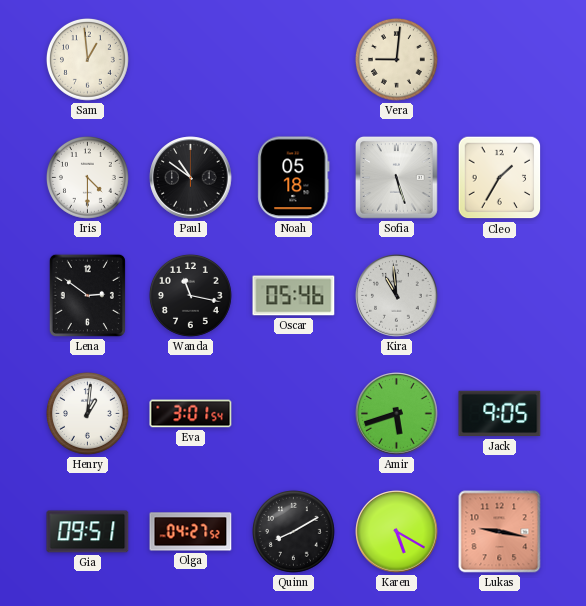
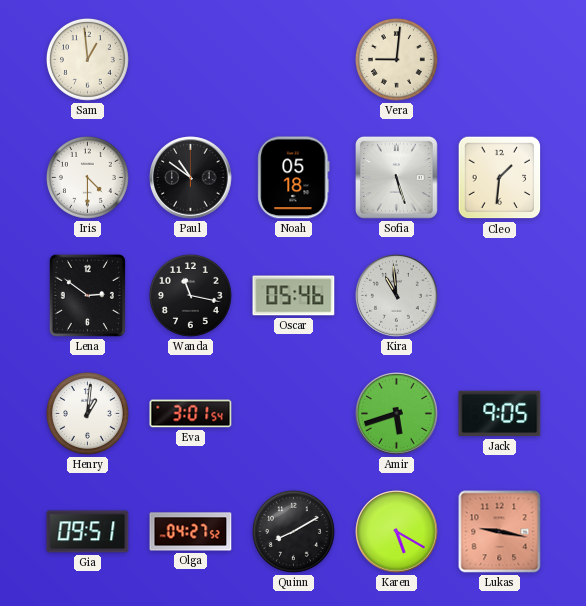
Cleo: 1:35 -> 1:31
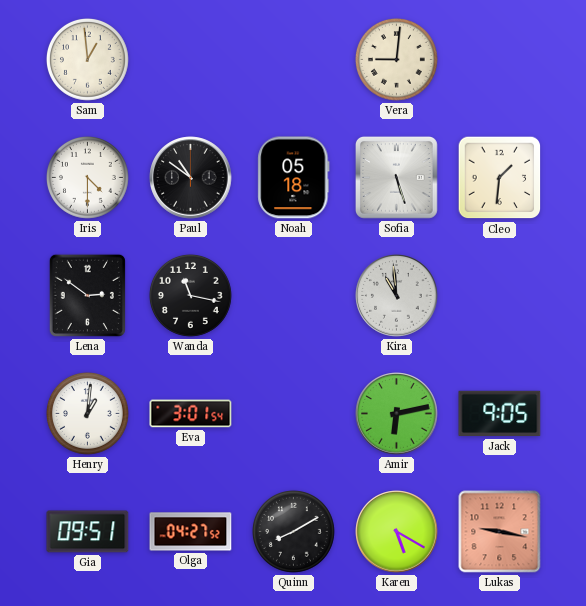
Oscar: 05:46 -> none
Amir: 5:42 -> 6:13
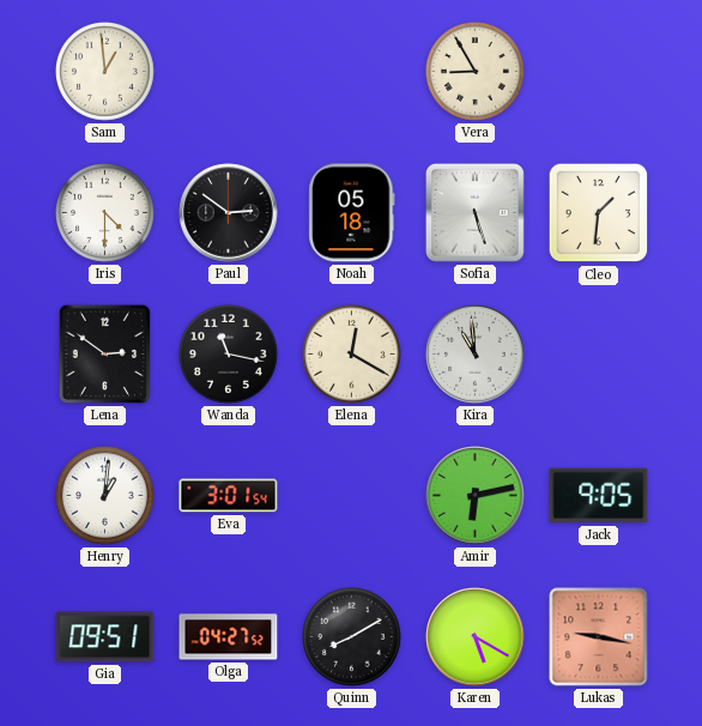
Vera: 9:01 -> 8:55
Paul: 10:51 -> 2:51
Elena: none -> 12:20
